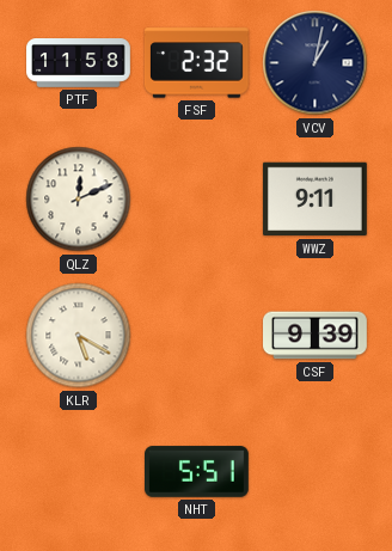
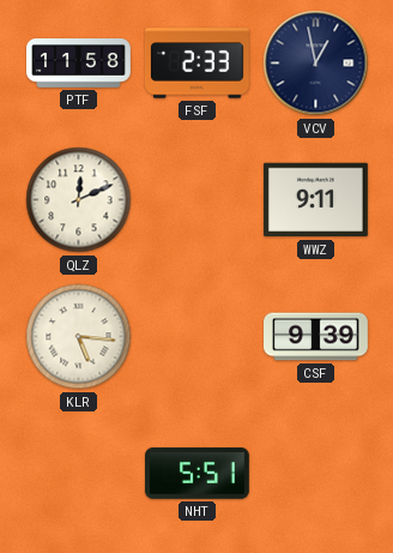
FSF: 2:32 -> 2:33
VCV: 1:02 -> 12:58
KLR: 5:20 -> 5:16
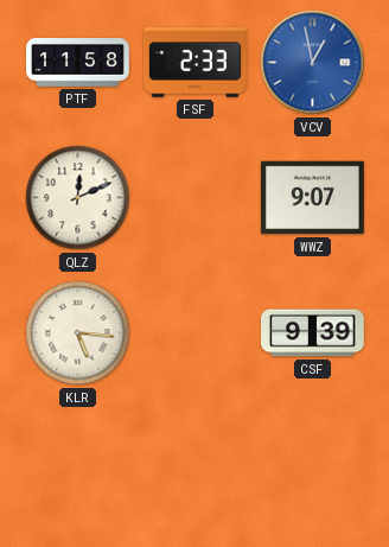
VCV dial: navy -> blue
WWZ: 9:11 -> 9:07
NHT: 5:51 -> none
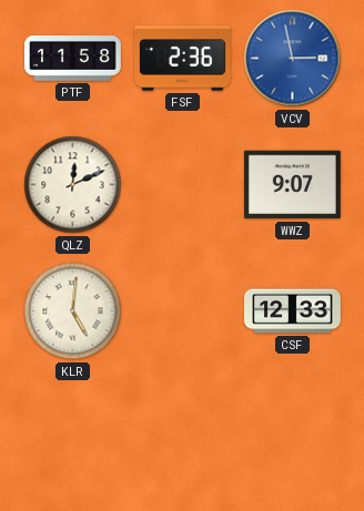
FSF: 2:33 -> 2:36
VCV: 12:58 -> 2:58
KLR: 5:16 -> 5:01
CSF: 9:39 -> 12:33
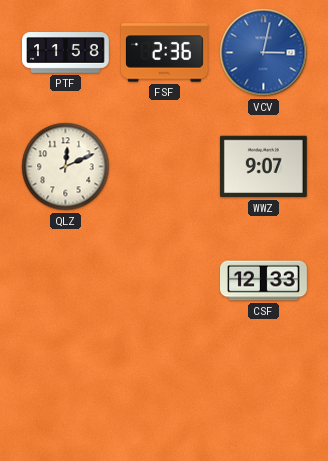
VCV: 2:58 -> 3:02
KLR: 5:01 -> none
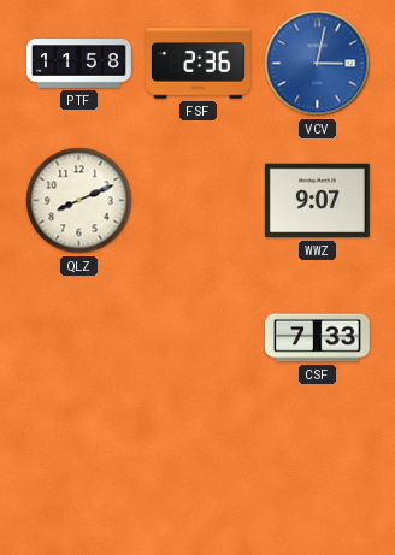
QLZ: 12:11 -> 8:11
CSF: 12:33 -> 7:33
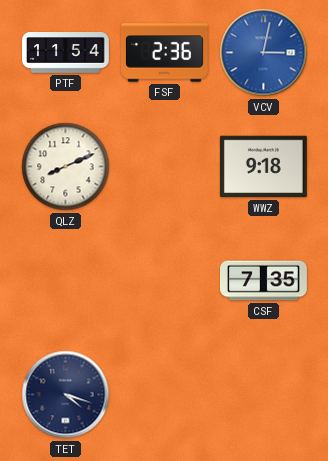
PTF: 11:58 -> 11:54
WWZ: 9:07 -> 9:18
CSF: 7:33 -> 7:35
TET: none -> 4:18
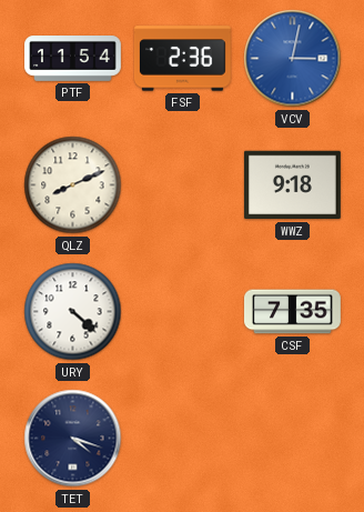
URY: none -> 4:22
